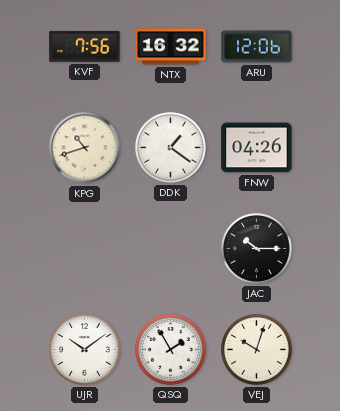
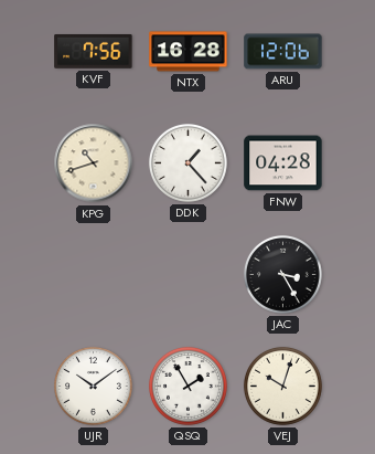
NTX: 16:32 -> 16:28
DDK: 1:21 -> 1:23
FNW: 04:26 -> 04:28
JAC: 10:15 -> 3:25
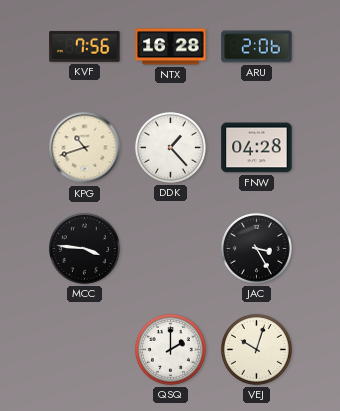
ARU: 12:06 -> 2:06
MCC: none -> 3:46
UJR: 10:09 -> none
QSQ: 1:55 -> 2:00
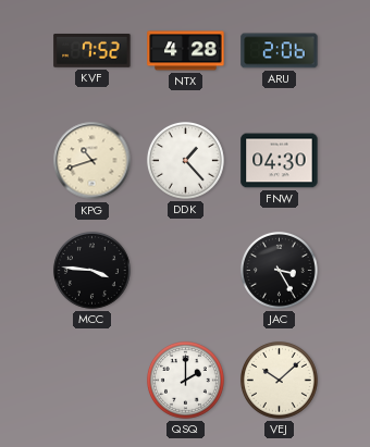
KVF: 7:56 -> 7:52
NTX: 16:28 -> 4:28
FNW: 04:28 -> 04:30
VEJ: 10:03 -> 10:08
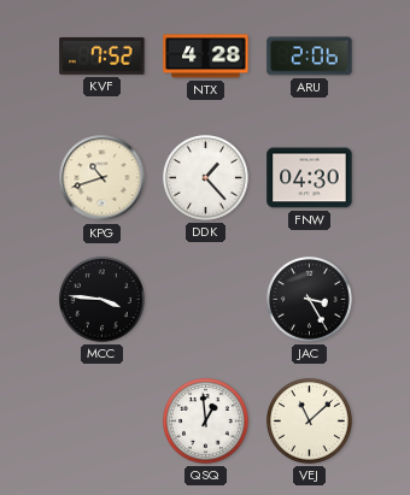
QSQ: 2:00 -> 12:59
VEJ: 10:08 -> 11:08
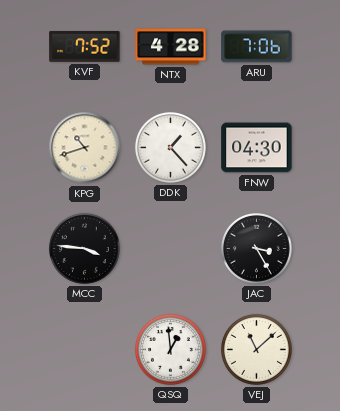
ARU: 2:06 -> 7:06
